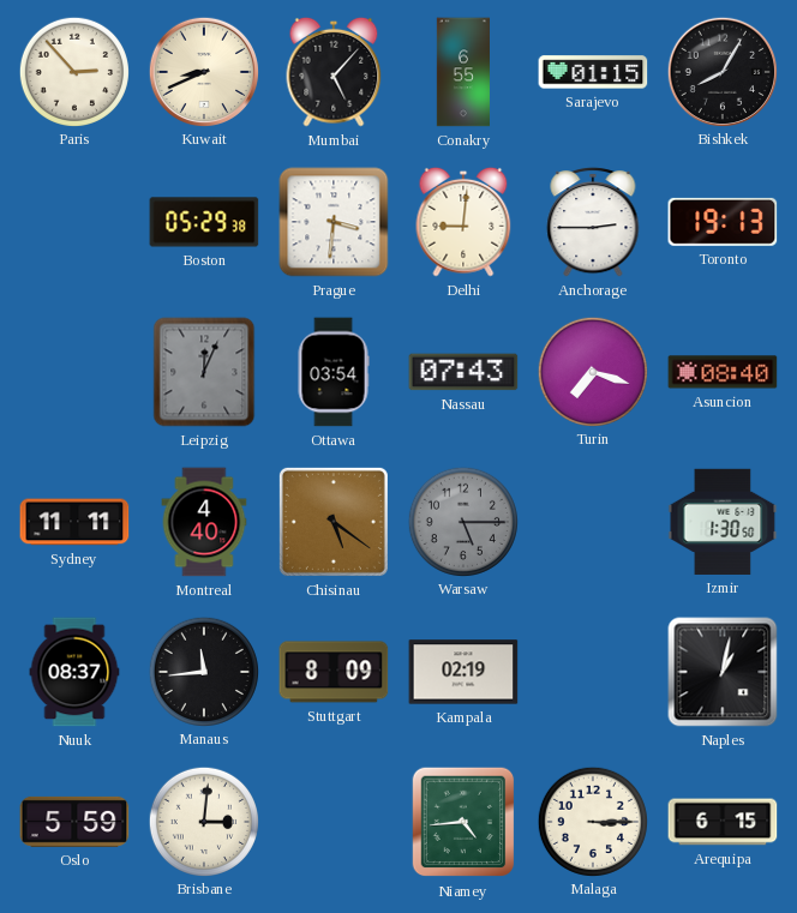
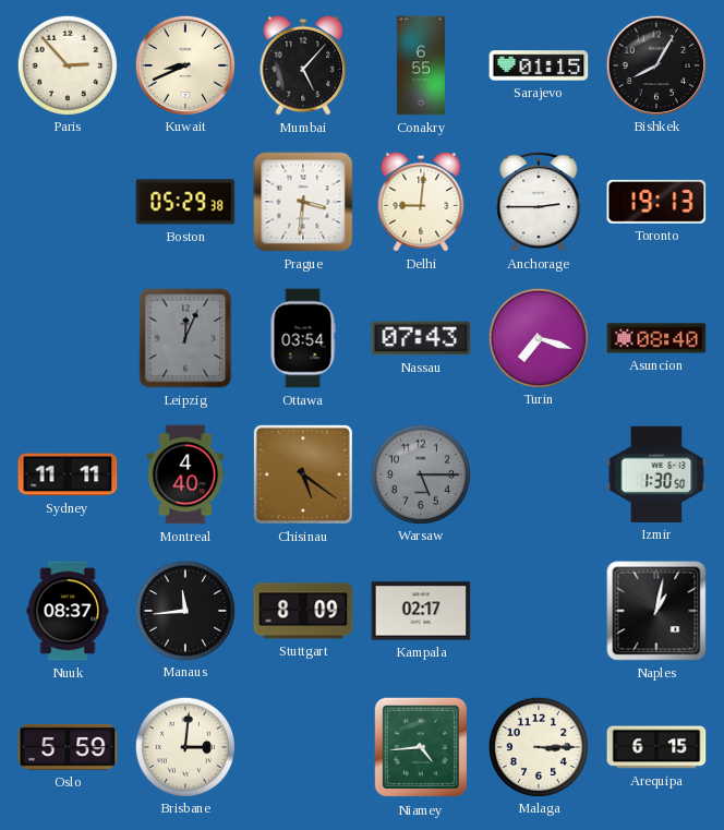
Kampala: 02:19 -> 02:17
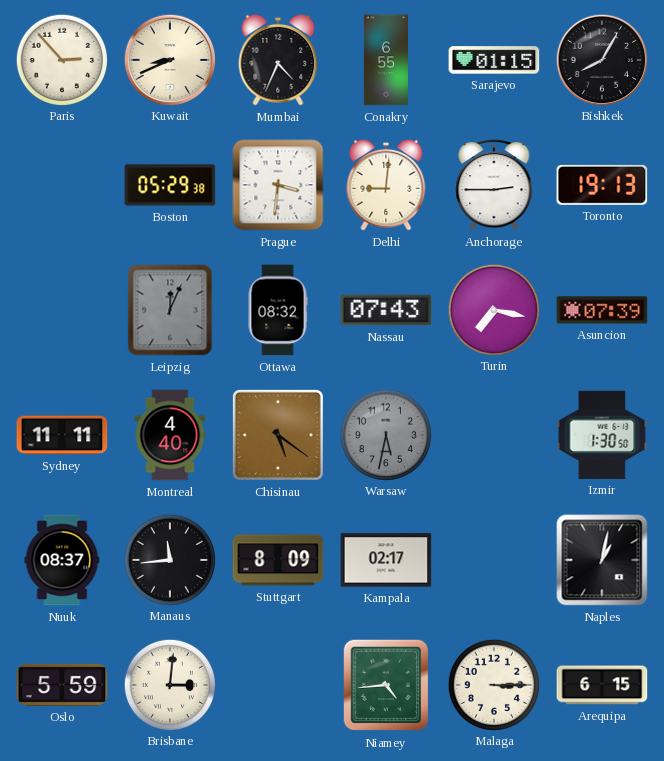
Mumbai: 5:07 -> 4:34
Ottawa: 03:54 -> 08:32
Turin: 7:18 -> 7:17
Asuncion: 08:40 -> 07:39
Warsaw: 5:15 -> 5:32
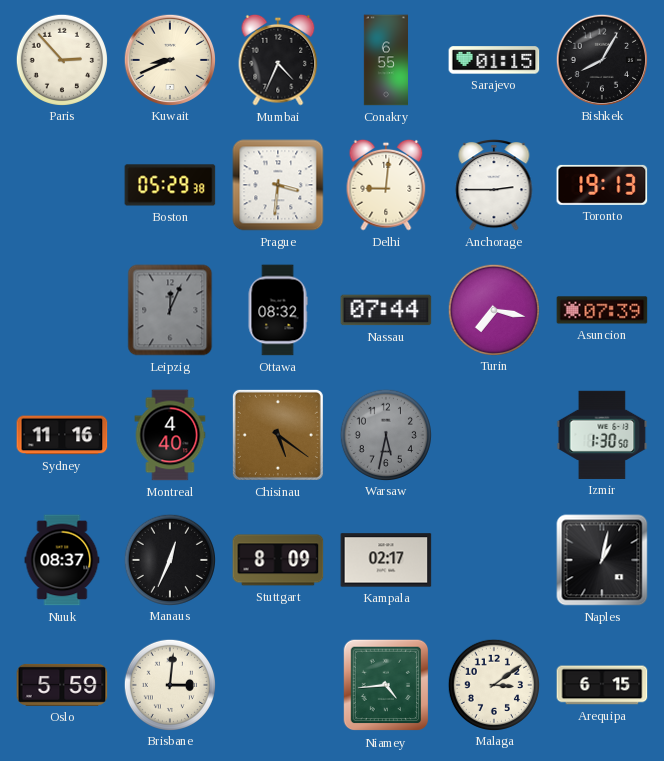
Nassau: 07:43 -> 07:44
Sydney: 11:11 -> 11:16
Manaus: 11:44 -> 12:34
Malaga: 3:15 -> 3:09
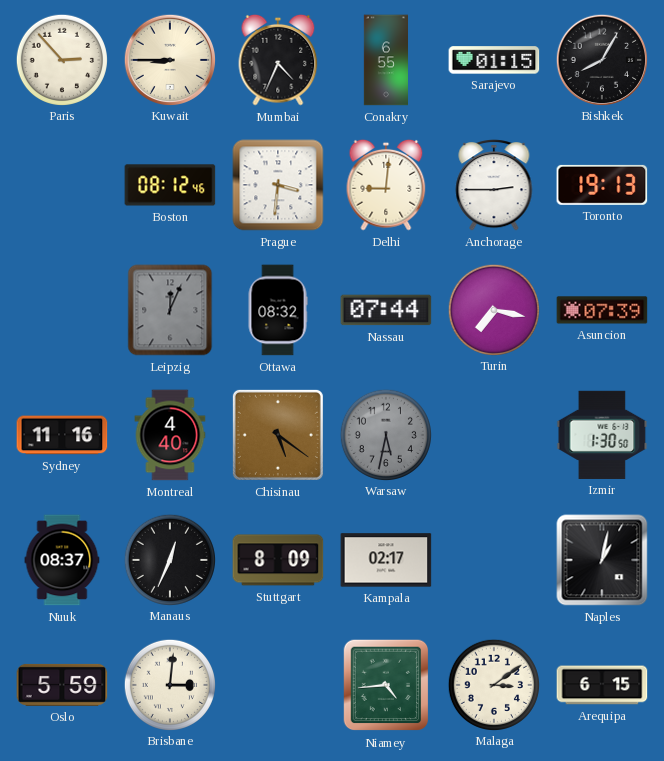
Kuwait: 8:41 -> 8:45
Boston: 05:29 -> 08:12
